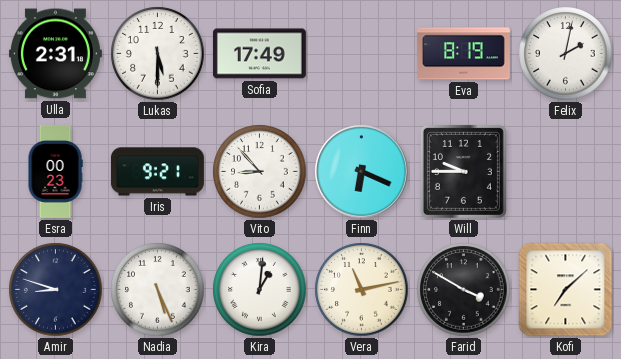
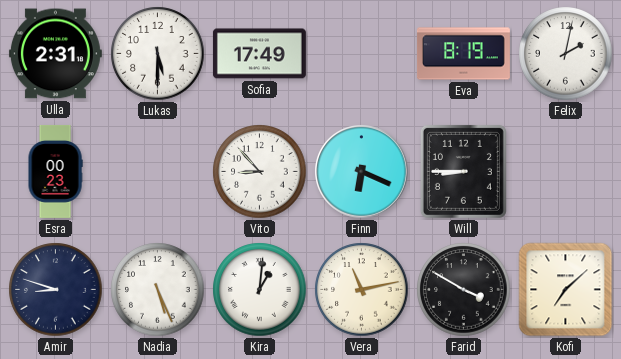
Iris: 9:21 -> none
Will: 9:45 -> 8:45
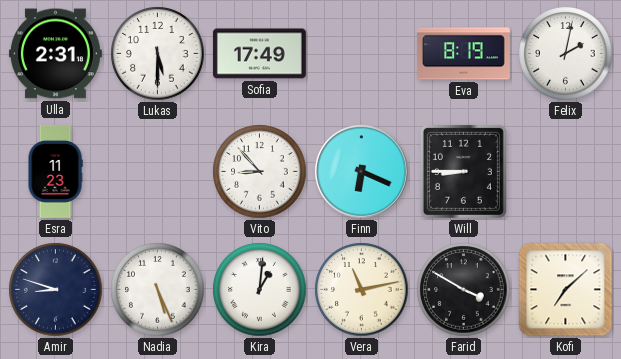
Esra: 00:23 -> 11:23
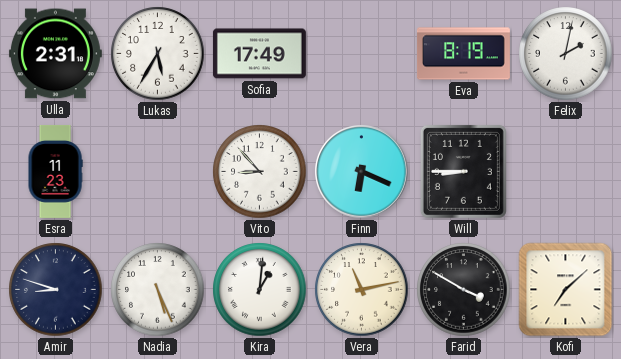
Lukas: 5:30 -> 5:35
